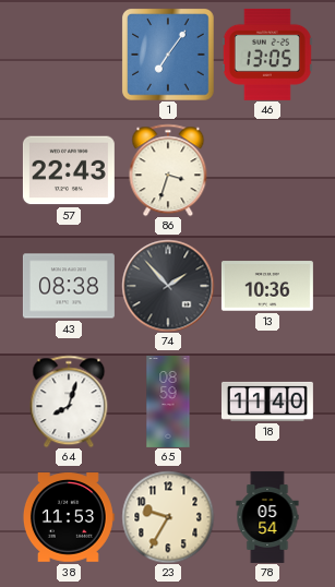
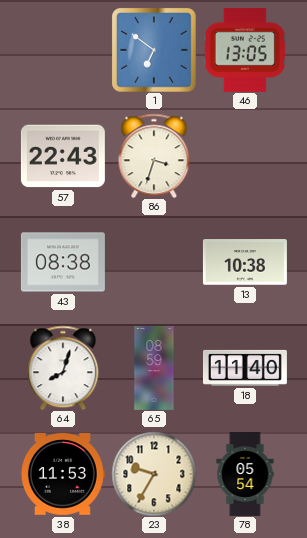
1: 7:06 -> 6:51
74: 1:53 -> none
13: 10:36 -> 10:38
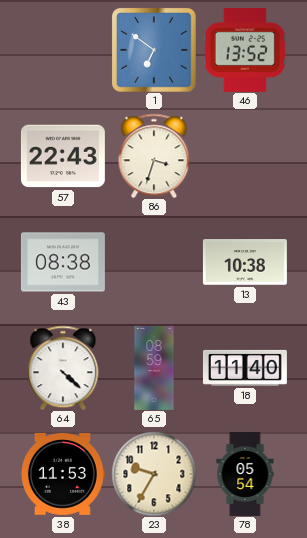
46: 13:05 -> 13:52
64: 8:03 -> 4:22
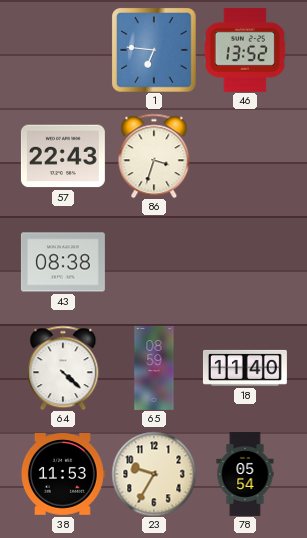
1: 6:51 -> 6:46
13: 10:38 -> none
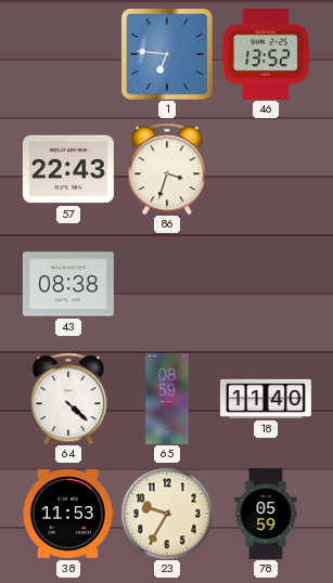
78: 05:54 -> 05:59
